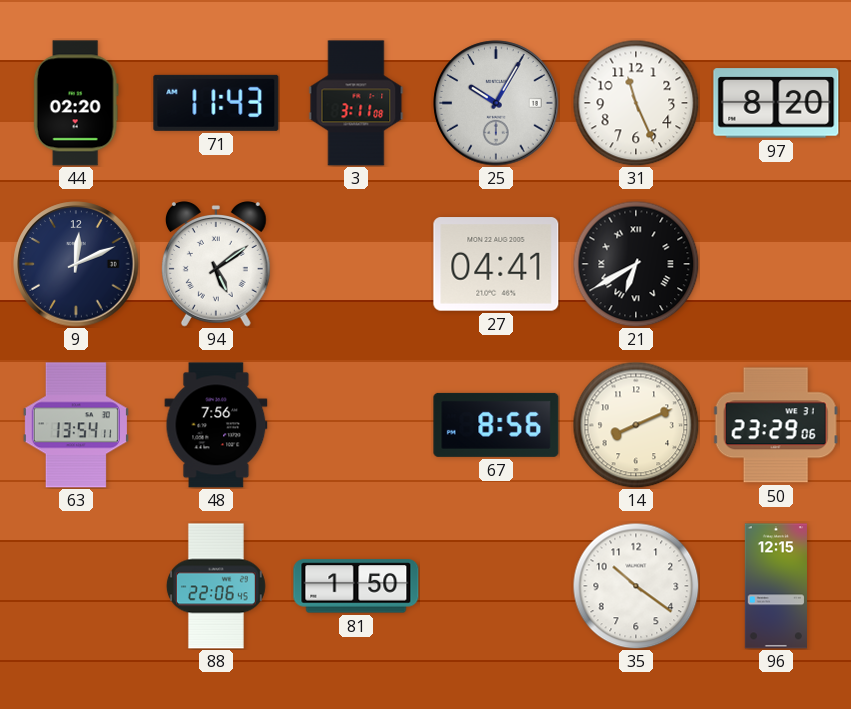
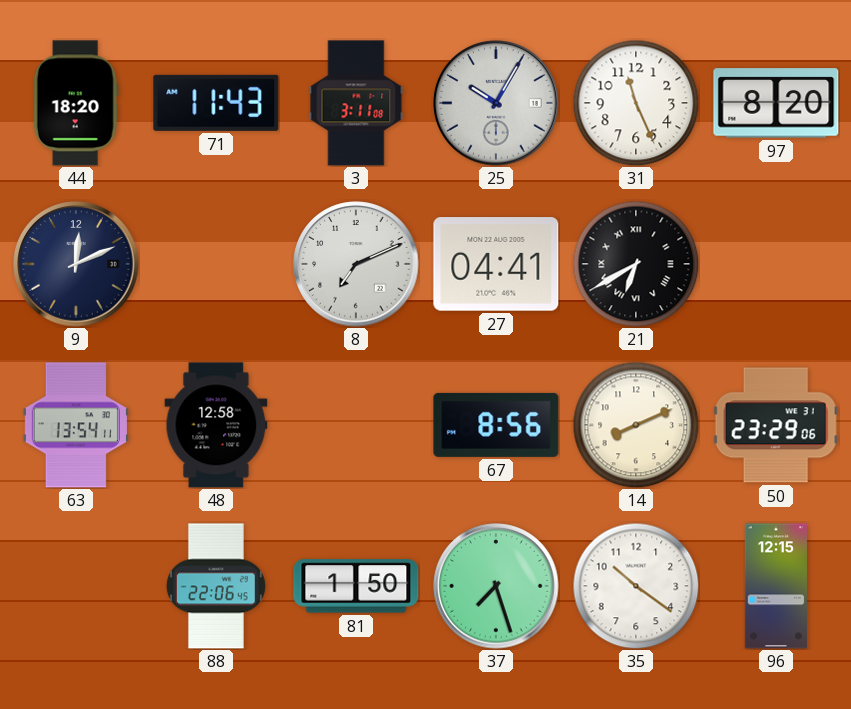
44: 02:20 -> 18:20
94: 5:09 -> none
8: none -> 7:11
48: 7:56 -> 12:58
37: none -> 7:27
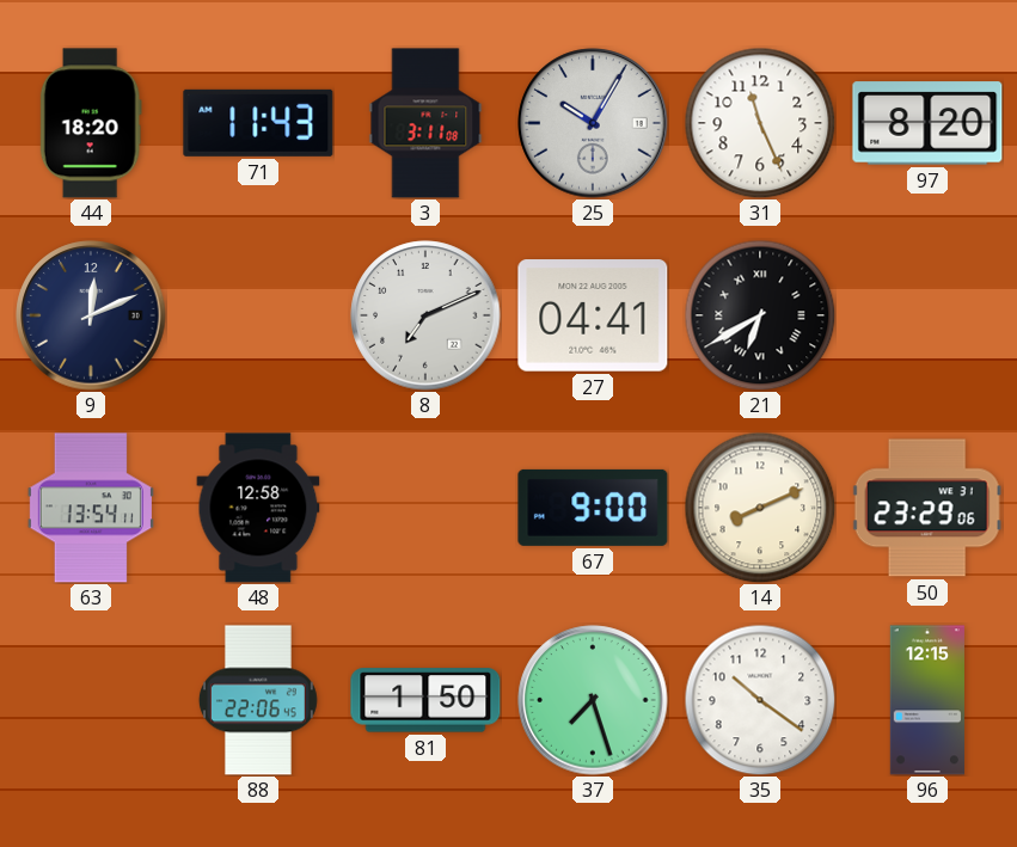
67: 8:56 -> 9:00
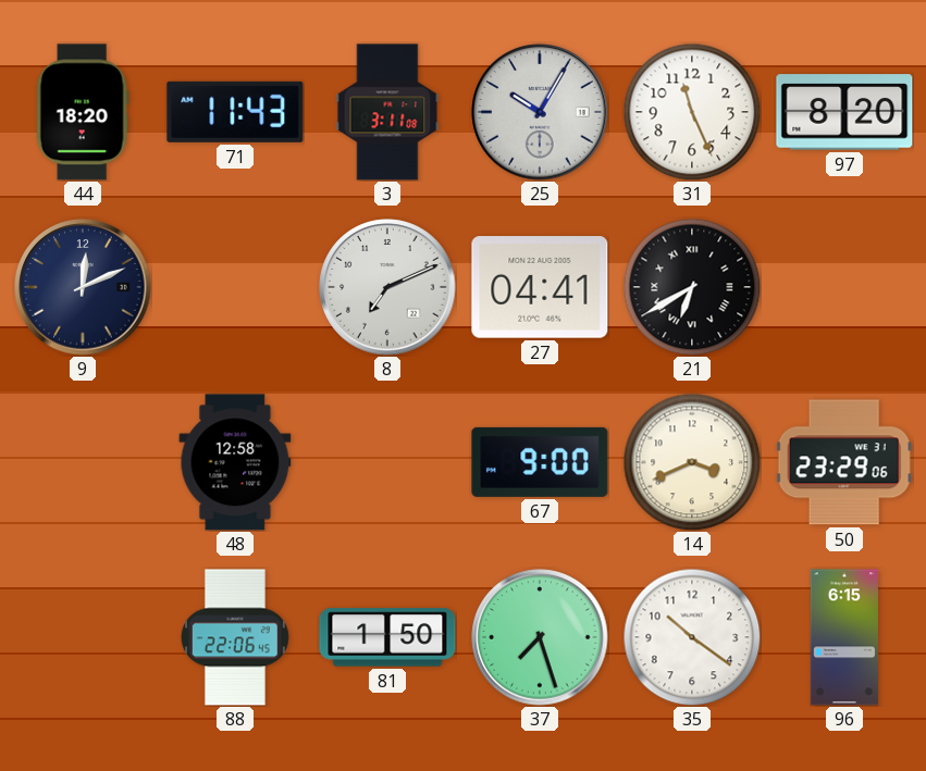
63: 13:54 -> none
14: 8:11 -> 3:41
96: 12:15 -> 6:15
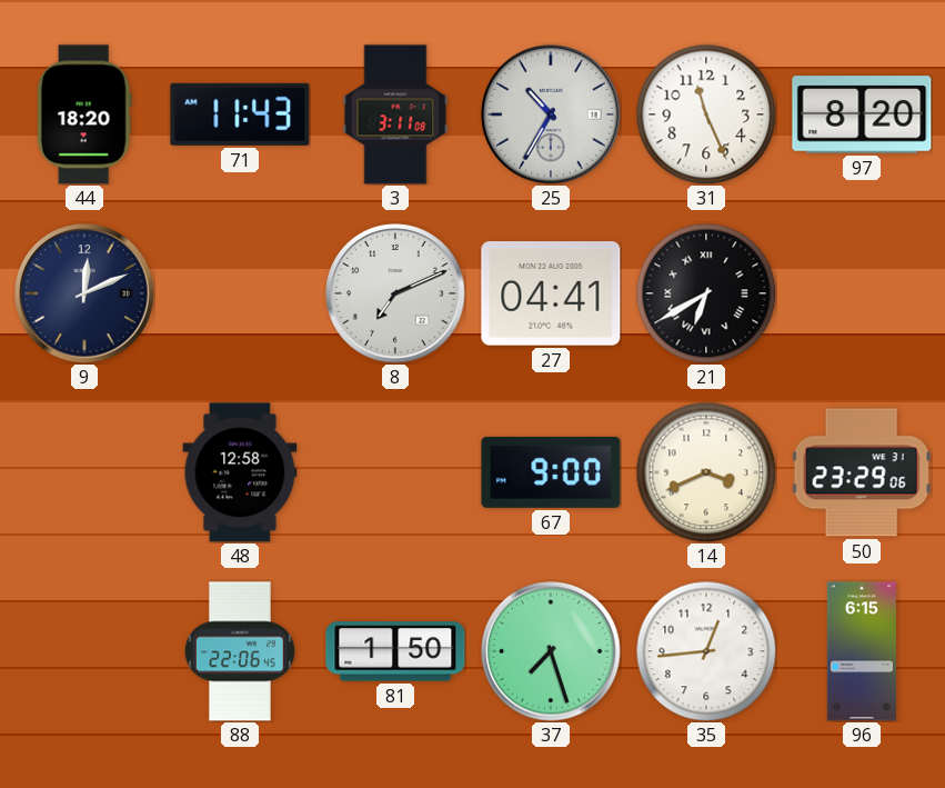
25: 10:05 -> 10:35
35: 10:21 -> 12:44
